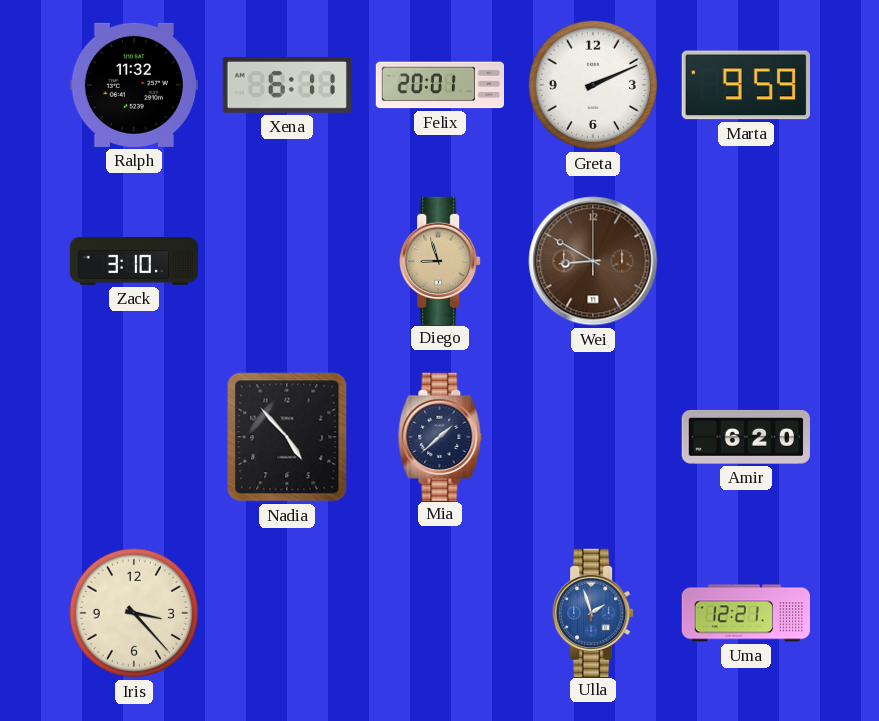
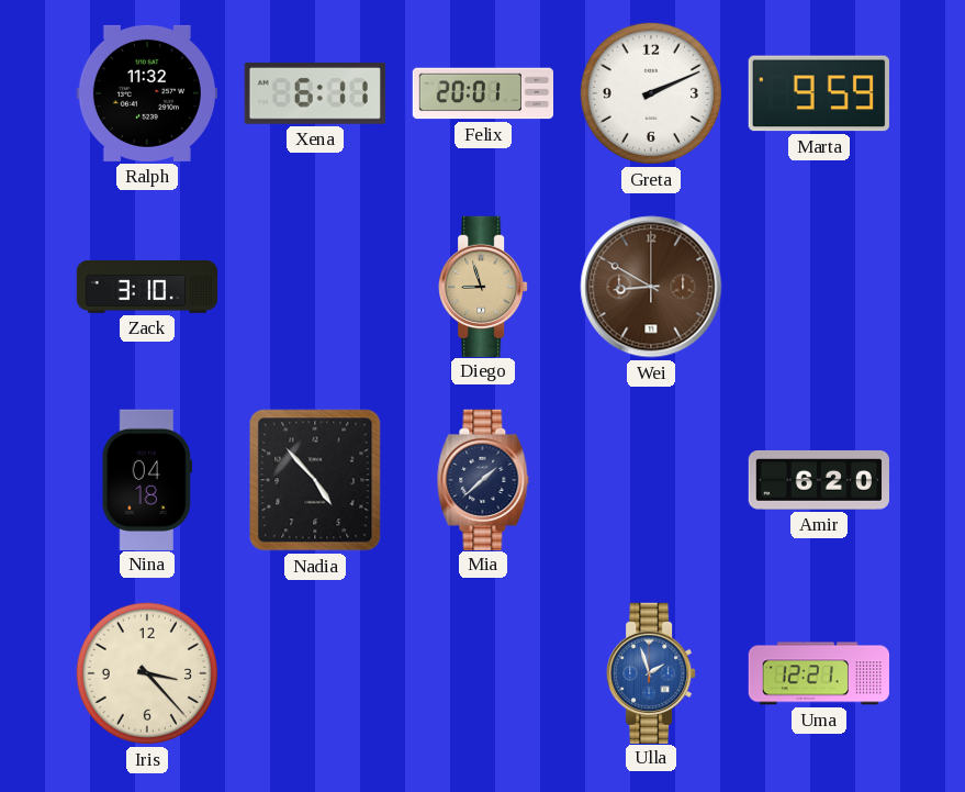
Nina: none -> 04:18
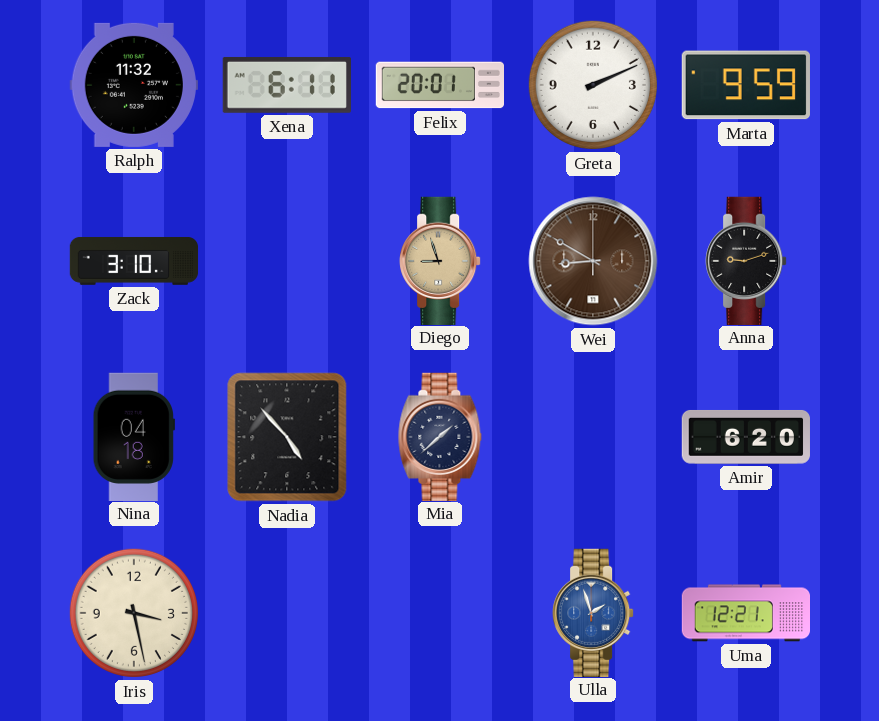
Anna: none -> 9:12
Iris: 3:23 -> 3:28
